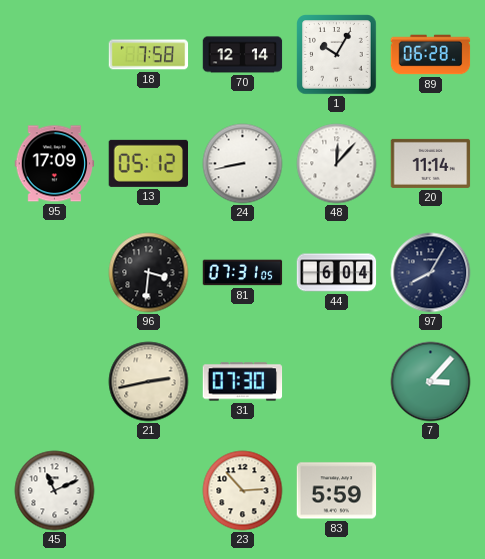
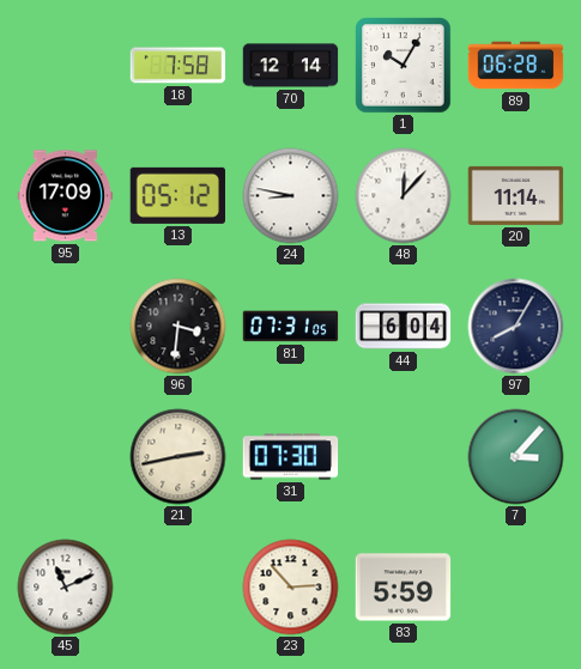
24: 8:43 -> 8:47
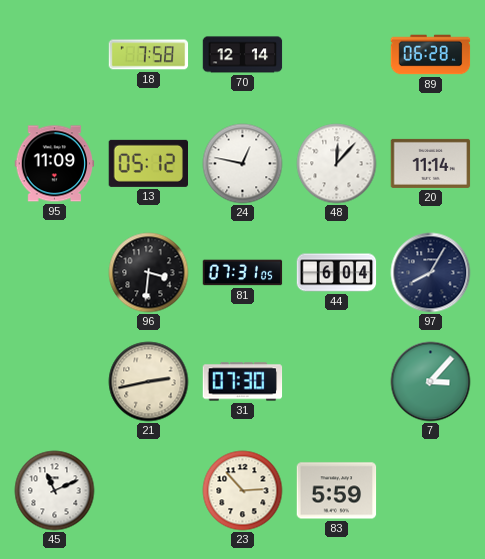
1: 10:05 -> none
95: 17:09 -> 11:09
24: 8:47 -> 12:47
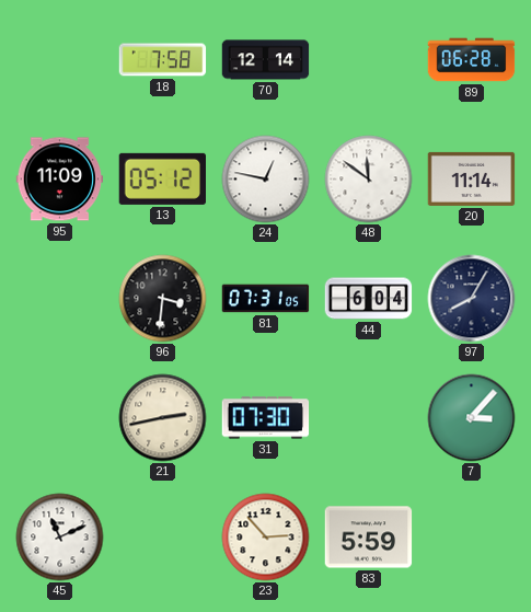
48: 12:07 -> 11:51
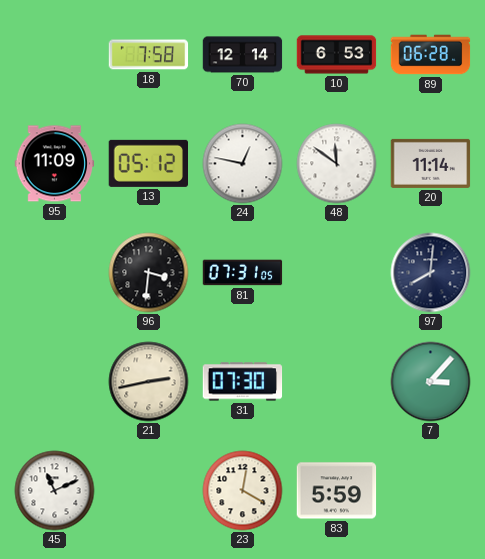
10: none -> 6:53
44: 6:04 -> none
97: 8:05 -> 8:01
23: 2:53 -> 12:20
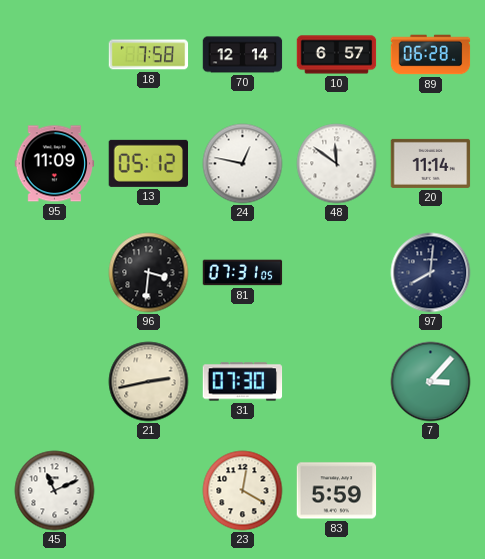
10: 6:53 -> 6:57
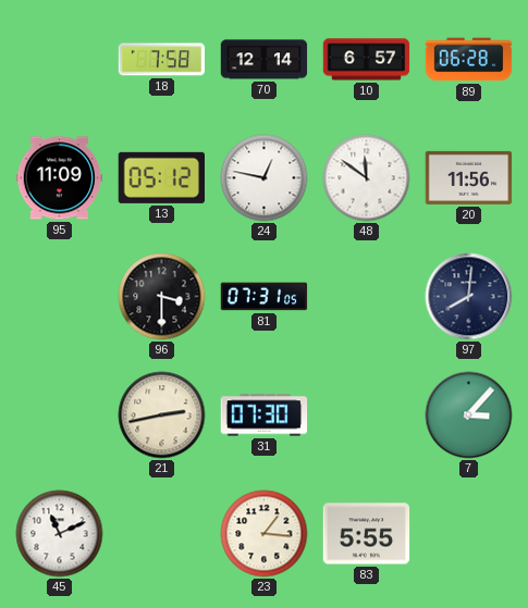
20: 11:14 -> 11:56
96: 3:31 -> 3:30
23: 12:20 -> 1:16
83: 5:59 -> 5:55
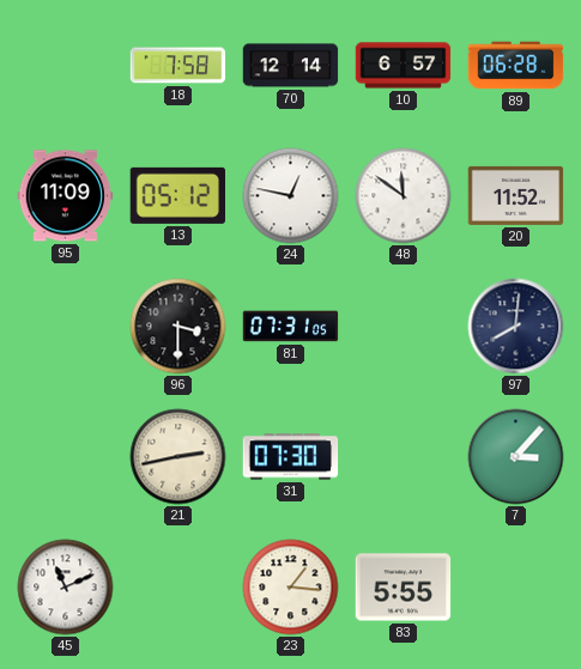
20: 11:56 -> 11:52
